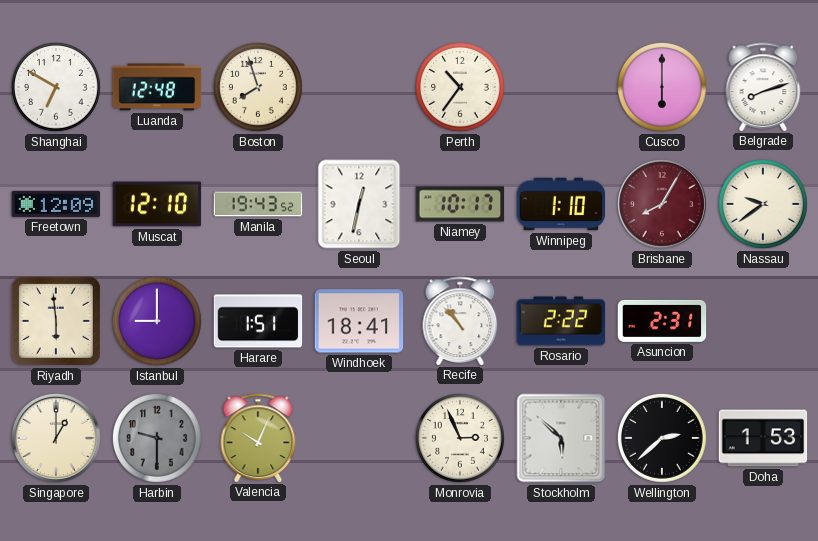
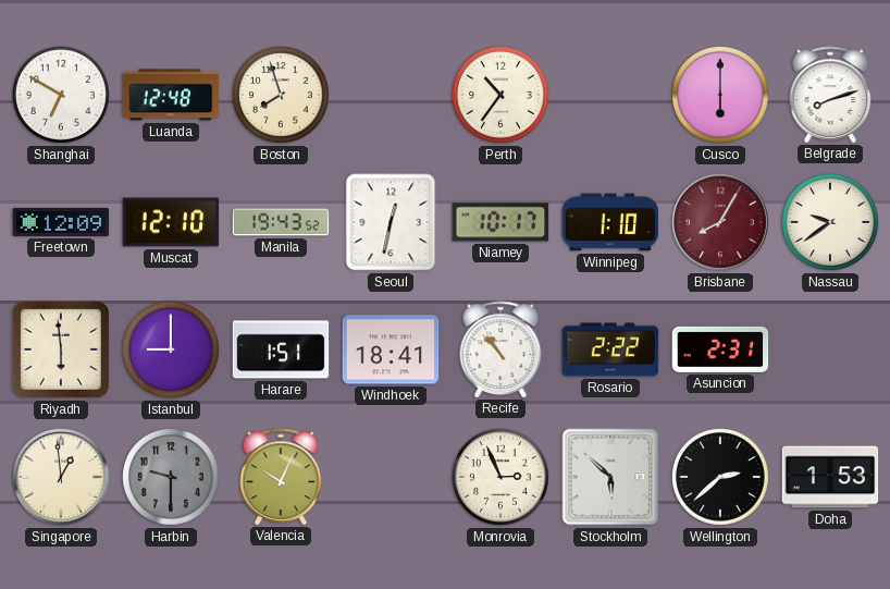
Singapore: 1:00 -> 12:59
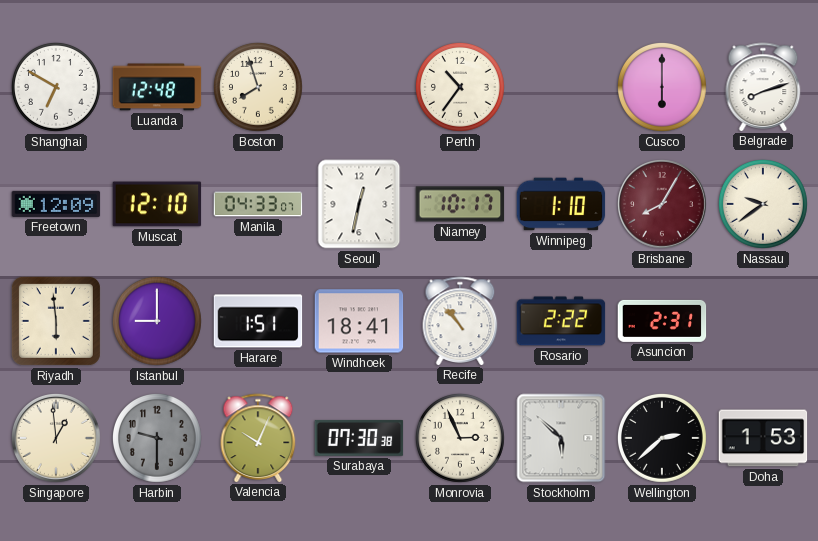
Manila: 19:43 -> 04:33
Surabaya: none -> 07:30
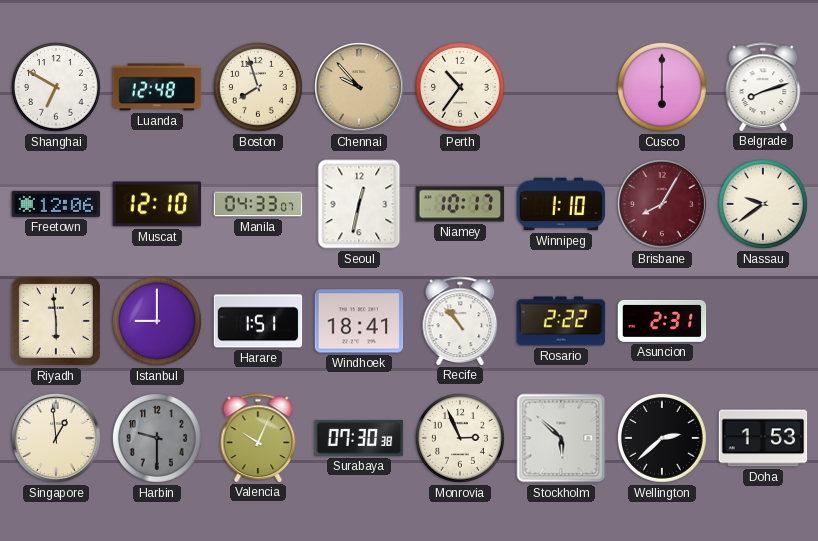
Chennai: none -> 9:53
Freetown: 12:09 -> 12:06
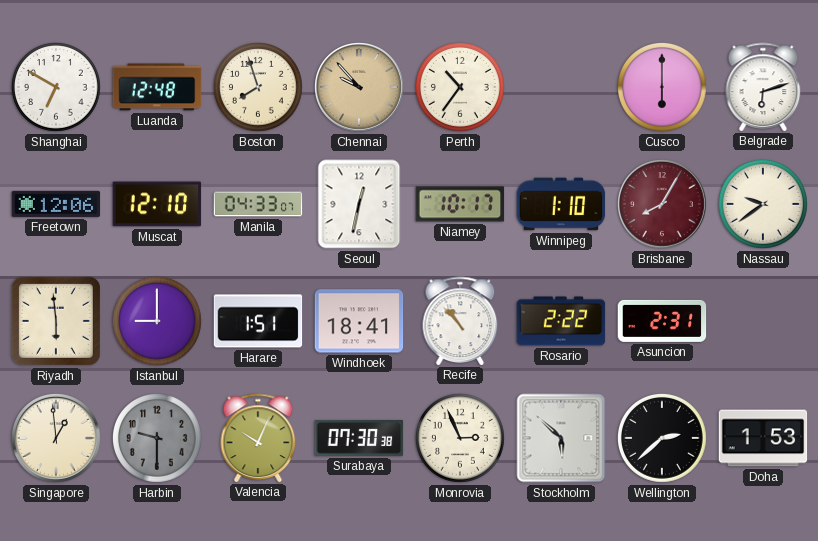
Belgrade: 8:12 -> 6:12
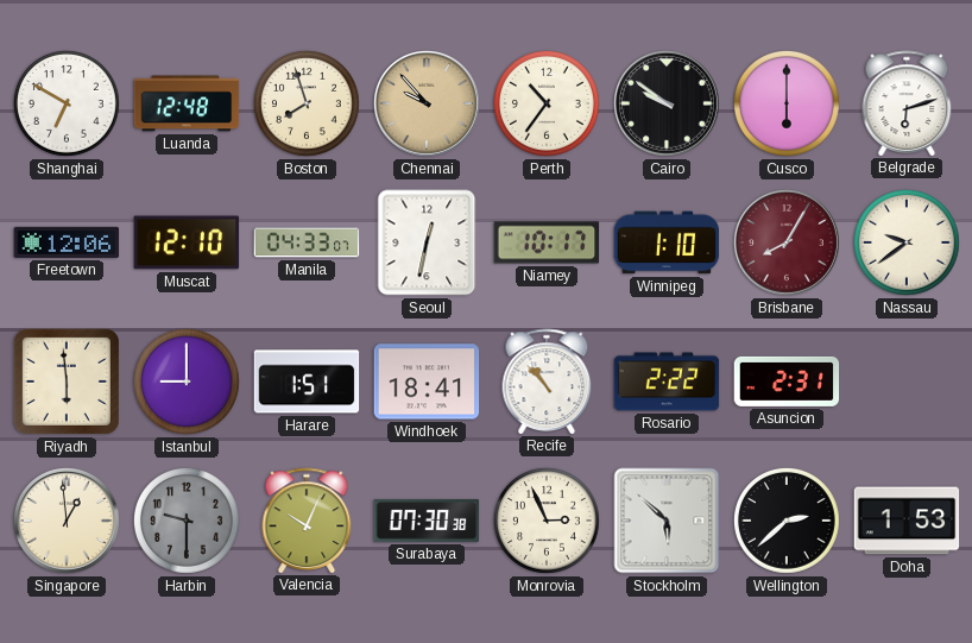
Cairo: none -> 9:51
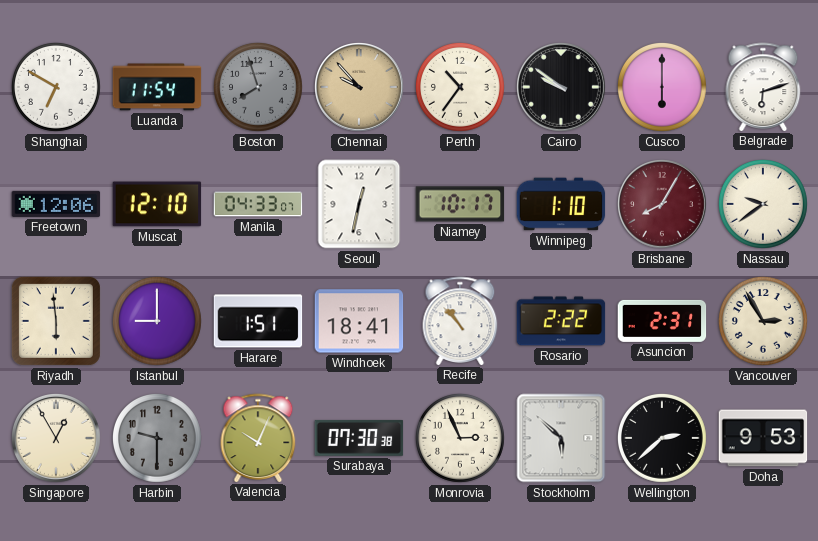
Luanda: 12:48 -> 11:54
Boston dial: cream -> grey
Vancouver: none -> 2:55
Singapore: 12:59 -> 12:55
Doha: 1:53 -> 9:53
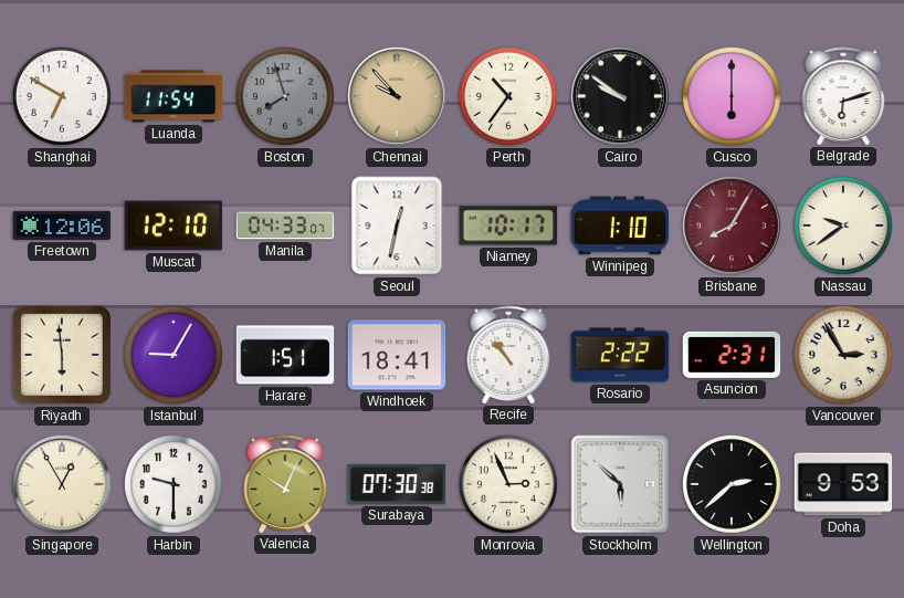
Istanbul: 9:00 -> 9:05
Harbin dial: grey -> white
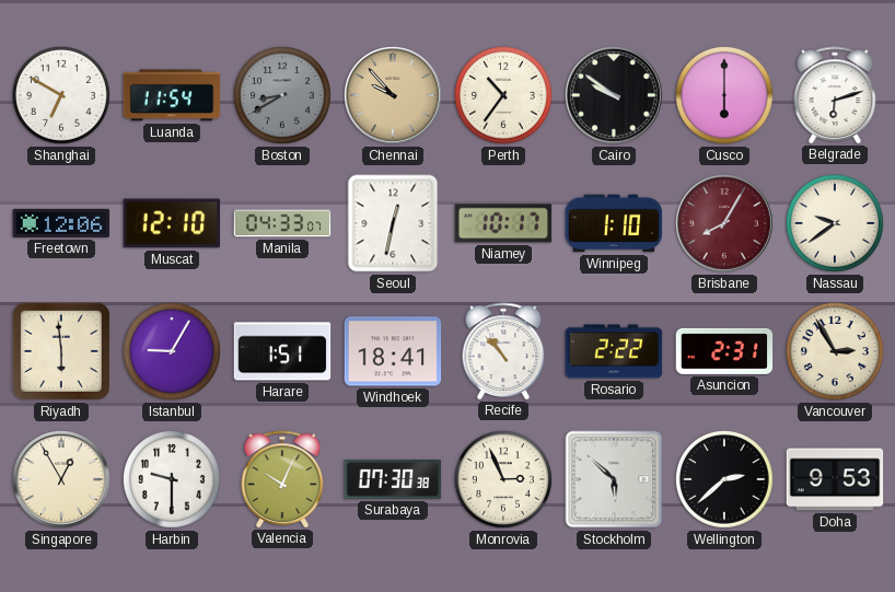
Boston: 7:57 -> 8:40
